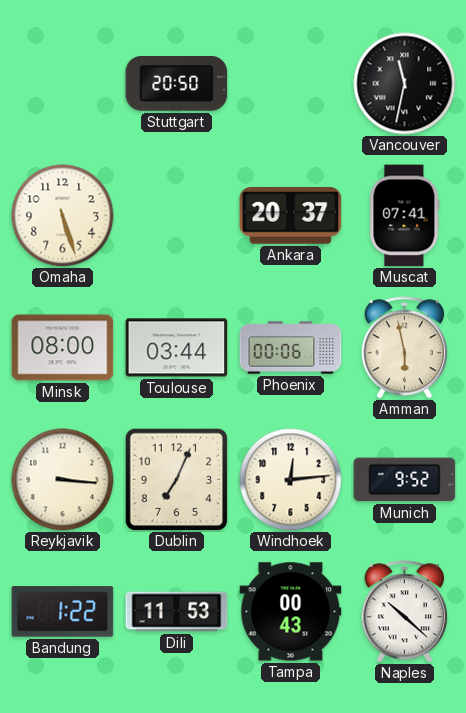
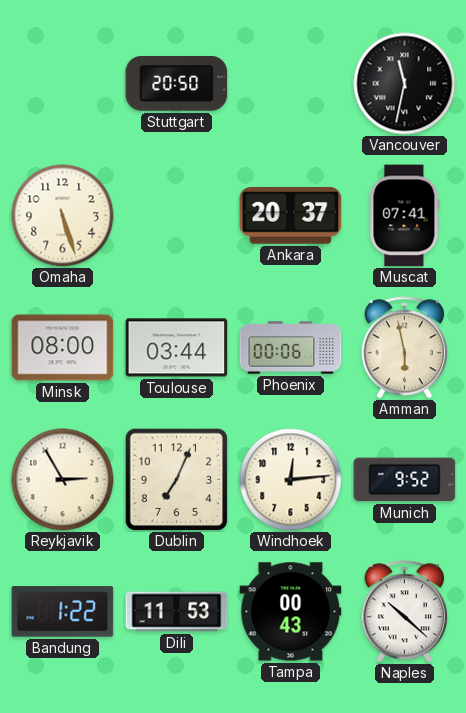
Reykjavik: 3:16 -> 2:55
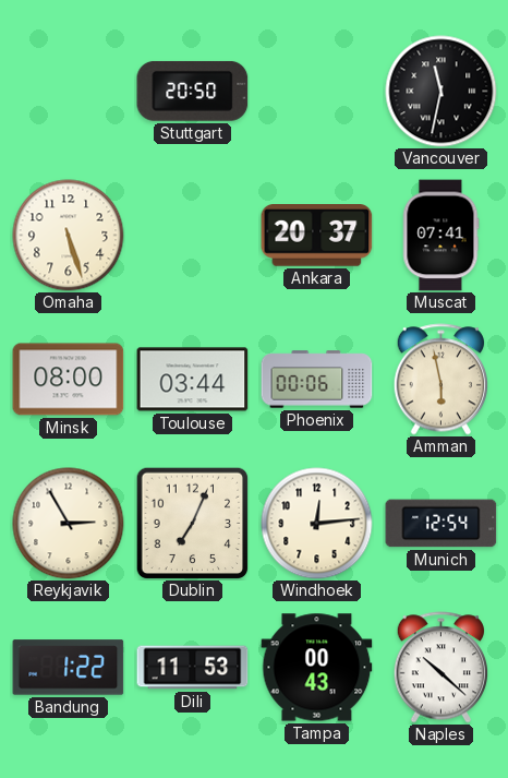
Munich: 9:52 -> 12:54
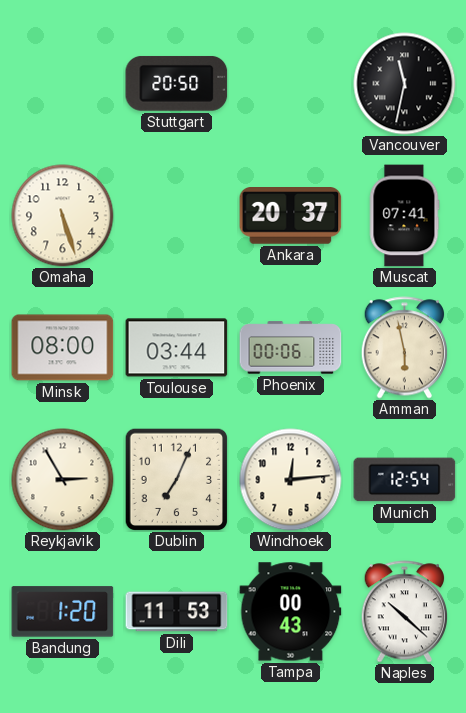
Bandung: 1:22 -> 1:20
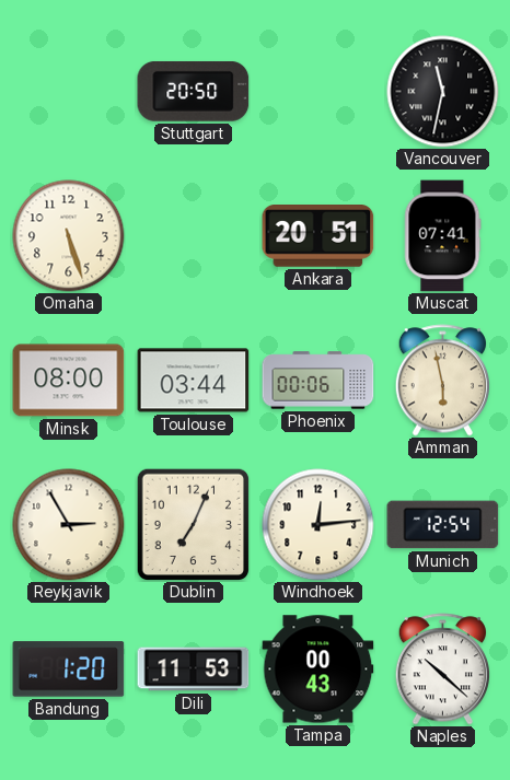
Ankara: 20:37 -> 20:51
